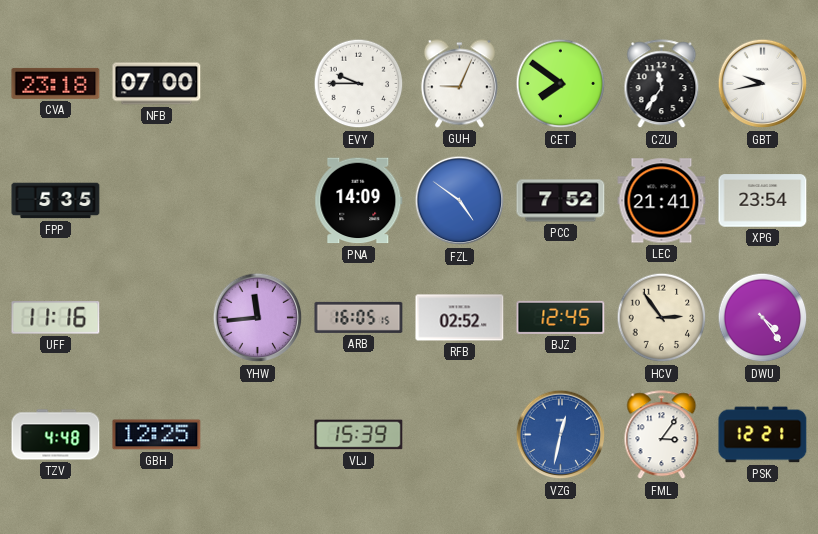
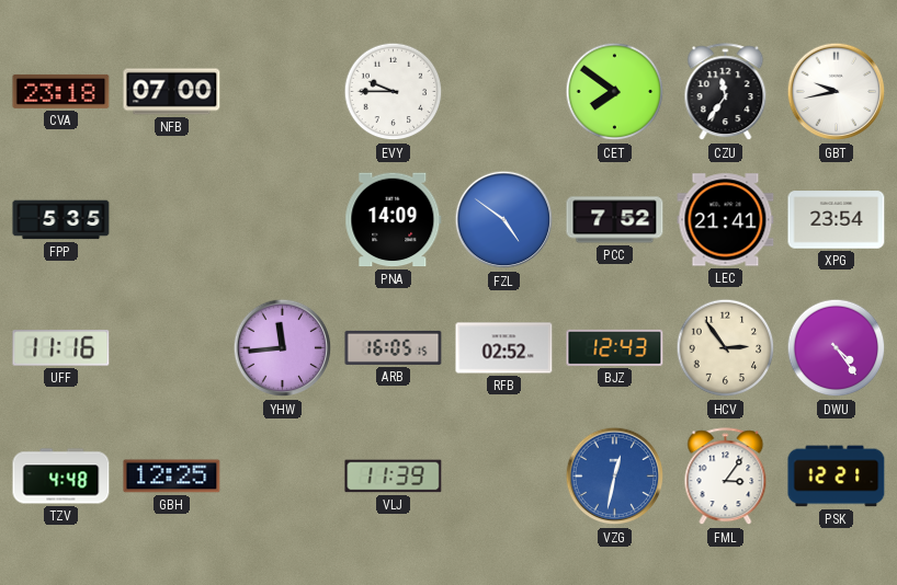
GUH: 9:04 -> none
BJZ: 12:45 -> 12:43
VLJ: 15:39 -> 11:39
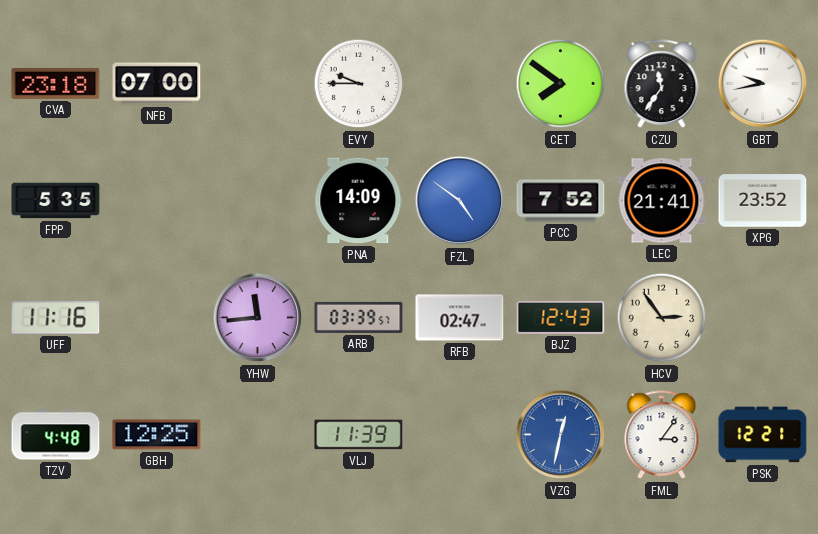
XPG: 23:54 -> 23:52
ARB: 16:05 -> 03:39
RFB: 02:52 -> 02:47
DWU: 4:24 -> none
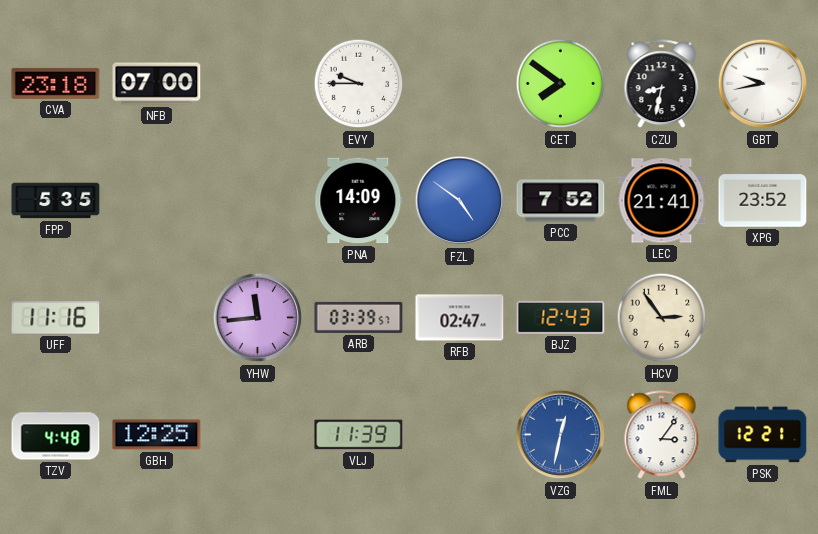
CZU: 11:36 -> 8:32
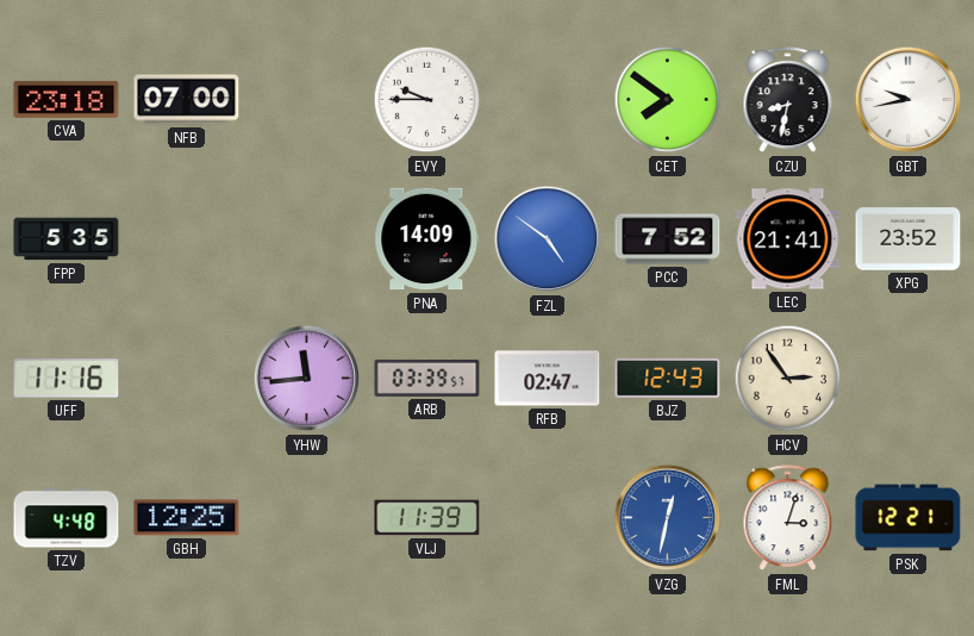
FML: 3:06 -> 3:03
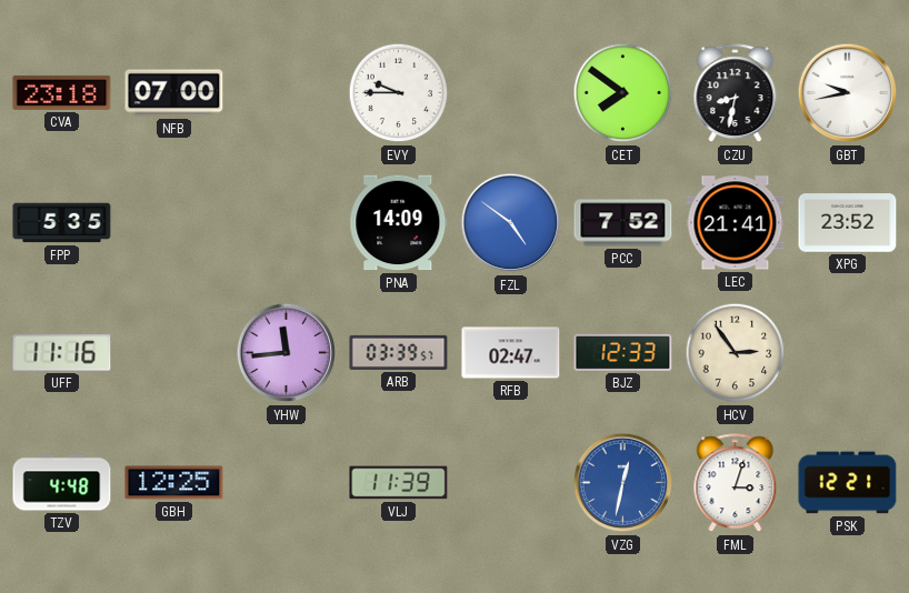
BJZ: 12:43 -> 12:33
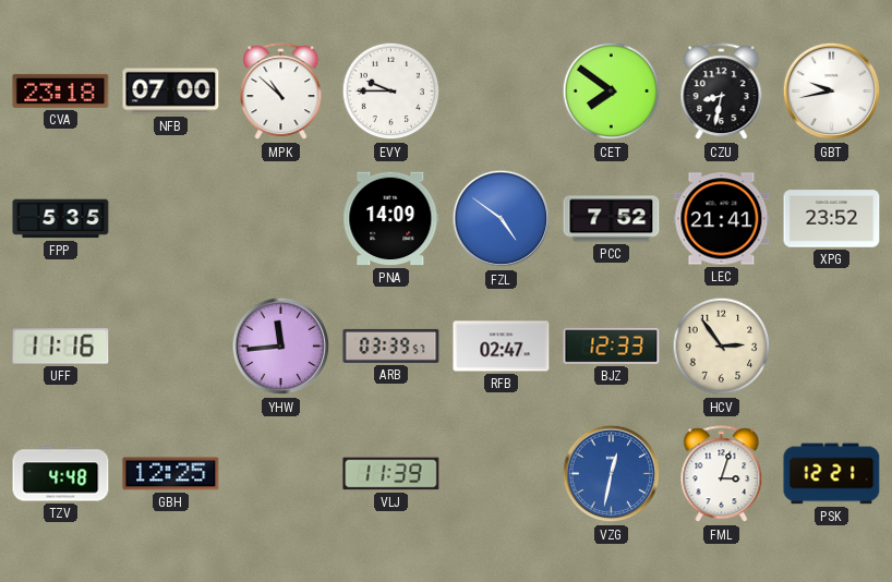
MPK: none -> 10:52
